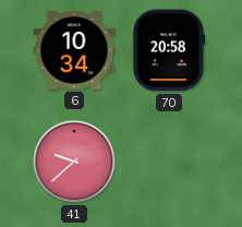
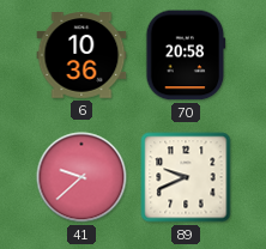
6: 10:34 -> 10:36
89: none -> 9:41
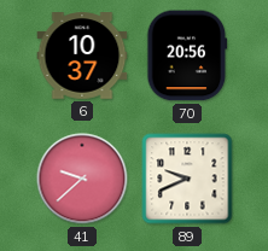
6: 10:36 -> 10:37
70: 20:58 -> 20:56
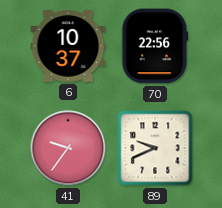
70: 20:56 -> 22:56
41: 9:38 -> 9:36
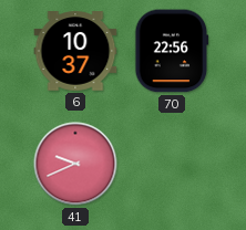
41: 9:36 -> 9:41
89: 9:41 -> none
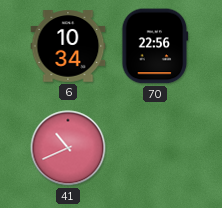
6: 10:37 -> 10:34
41: 9:41 -> 10:41
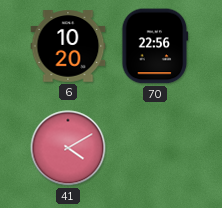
6: 10:34 -> 10:20
41: 10:41 -> 4:10
